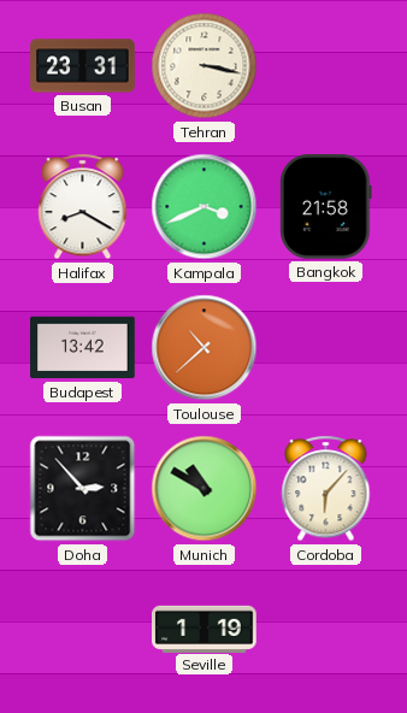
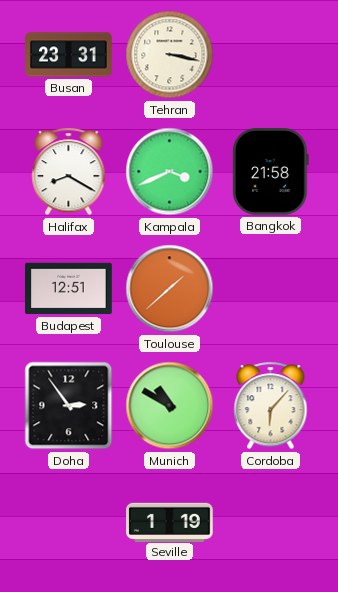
Budapest: 13:42 -> 12:51
Toulouse: 10:38 -> 1:38
Doha: 2:53 -> 2:54
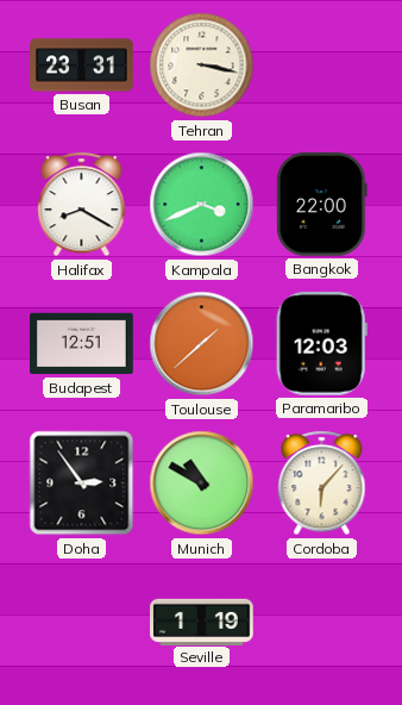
Bangkok: 21:58 -> 22:00
Paramaribo: none -> 12:03
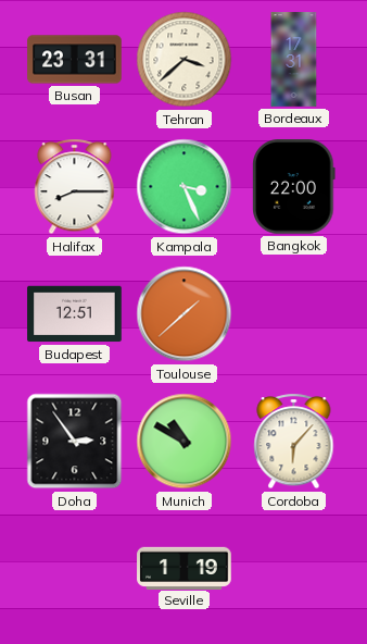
Tehran: 3:17 -> 3:38
Bordeaux: none -> 17:31
Halifax: 8:20 -> 8:15
Kampala: 3:41 -> 3:26
Paramaribo: 12:03 -> none
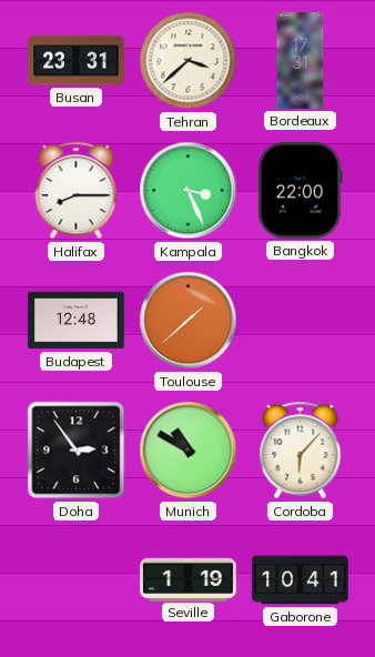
Budapest: 12:51 -> 12:48
Gaborone: none -> 10:41
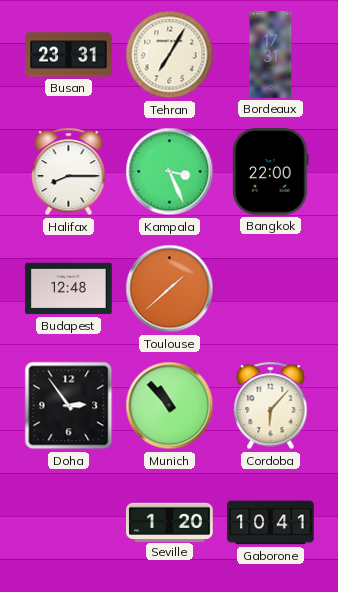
Tehran: 3:38 -> 7:05
Munich: 10:50 -> 10:53
Seville: 1:19 -> 1:20
